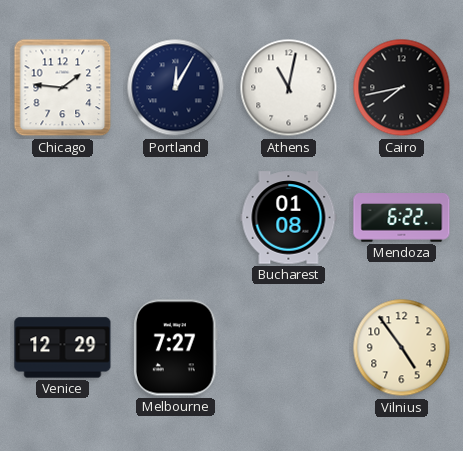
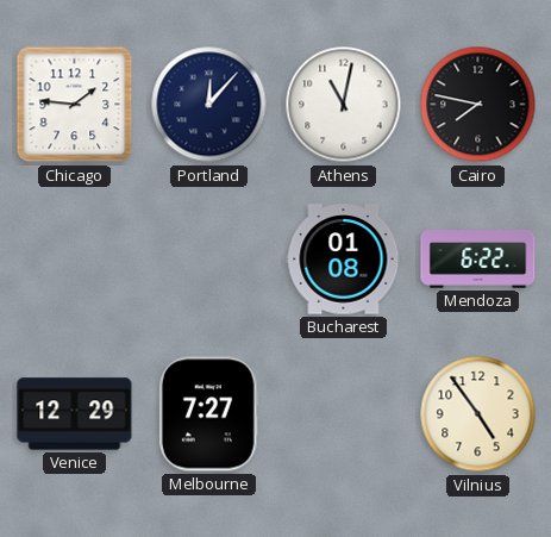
Portland: 12:05 -> 12:07
Cairo: 7:43 -> 7:47
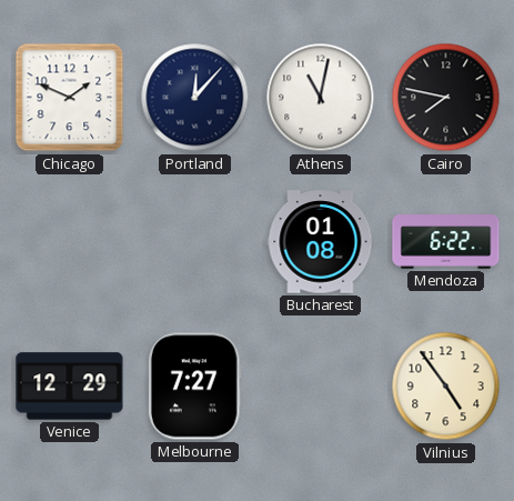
Chicago: 1:46 -> 1:49
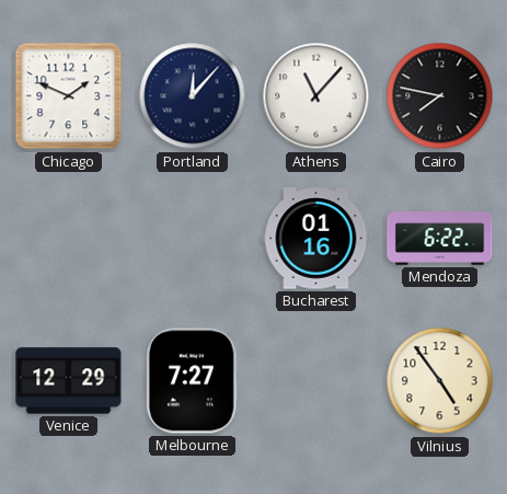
Athens: 11:02 -> 11:07
Bucharest: 01:08 -> 01:16
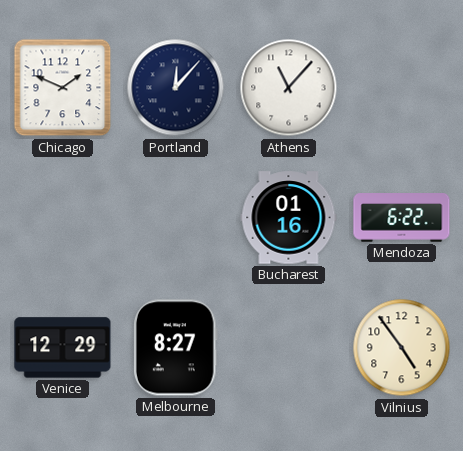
Cairo: 7:47 -> none
Melbourne: 7:27 -> 8:27
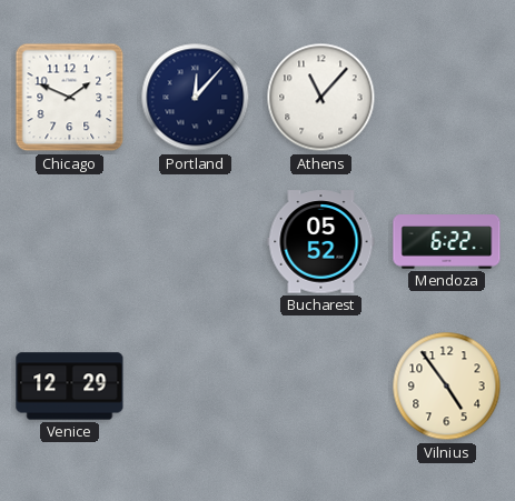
Bucharest: 01:16 -> 05:52
Melbourne: 8:27 -> none
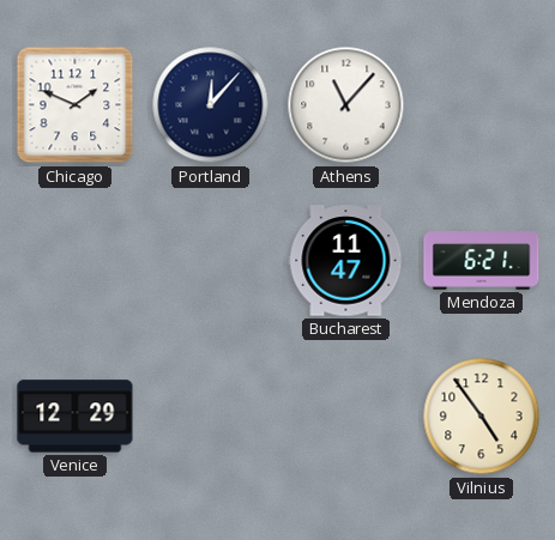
Bucharest: 05:52 -> 11:47
Mendoza: 6:22 -> 6:21
